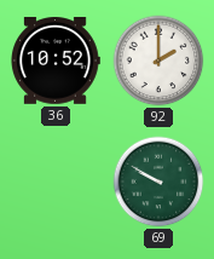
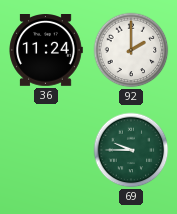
36: 10:52 -> 11:24
69: 9:50 -> 9:45
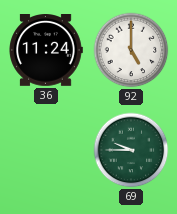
92: 2:00 -> 5:00
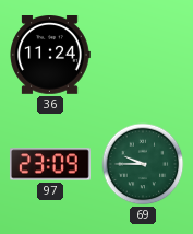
92: 5:00 -> none
97: none -> 23:09
